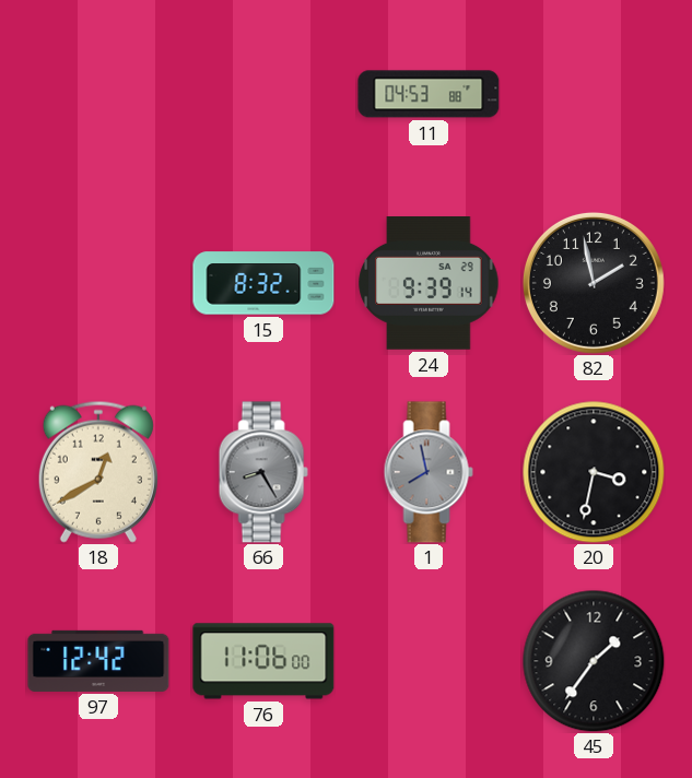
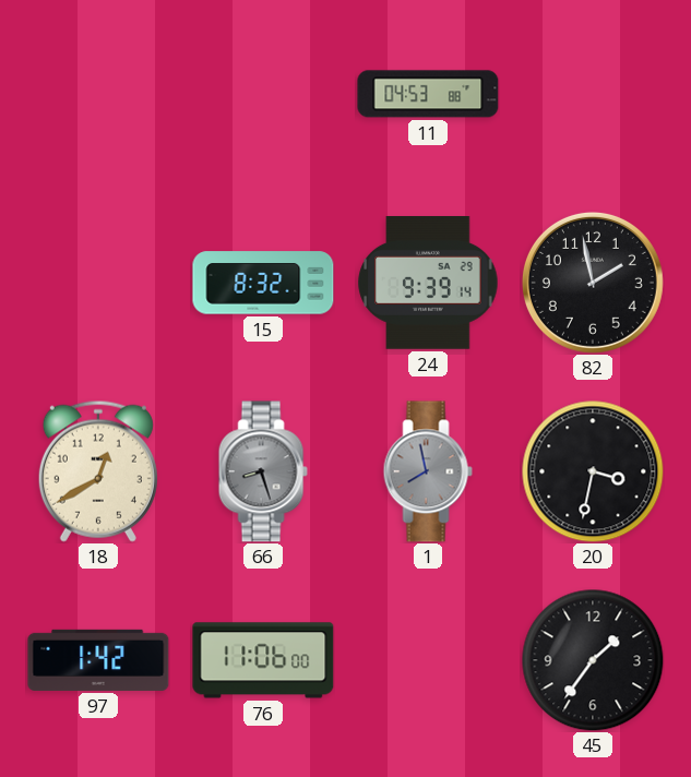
66: 8:25 -> 8:27
97: 12:42 -> 1:42
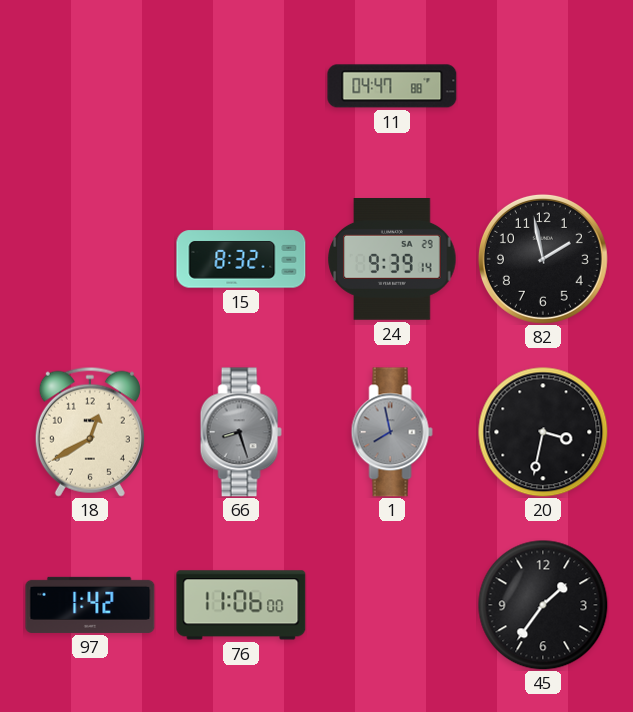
11: 04:53 -> 04:47
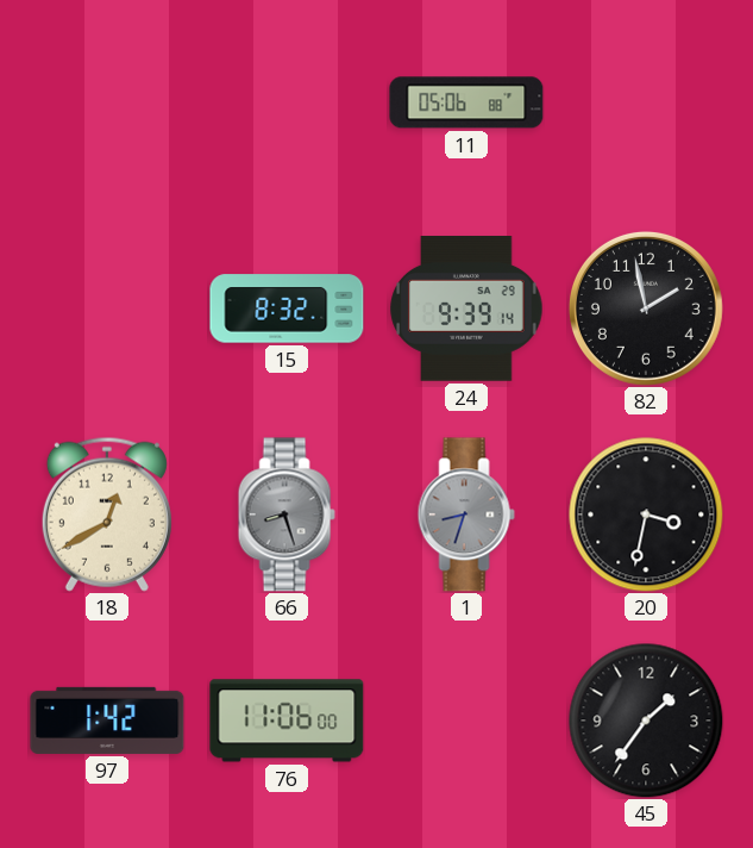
11: 04:47 -> 05:06
1: 7:58 -> 8:33
